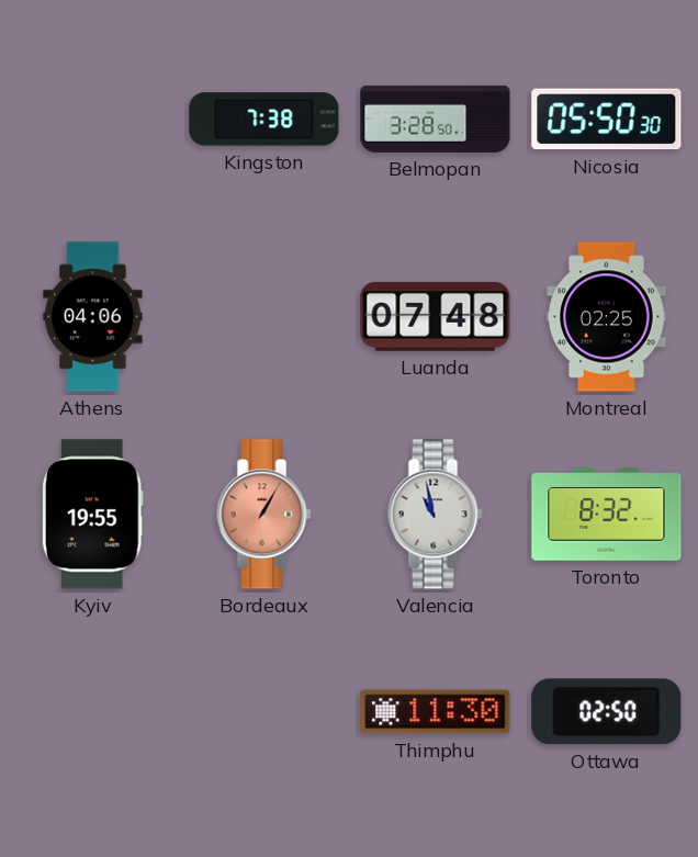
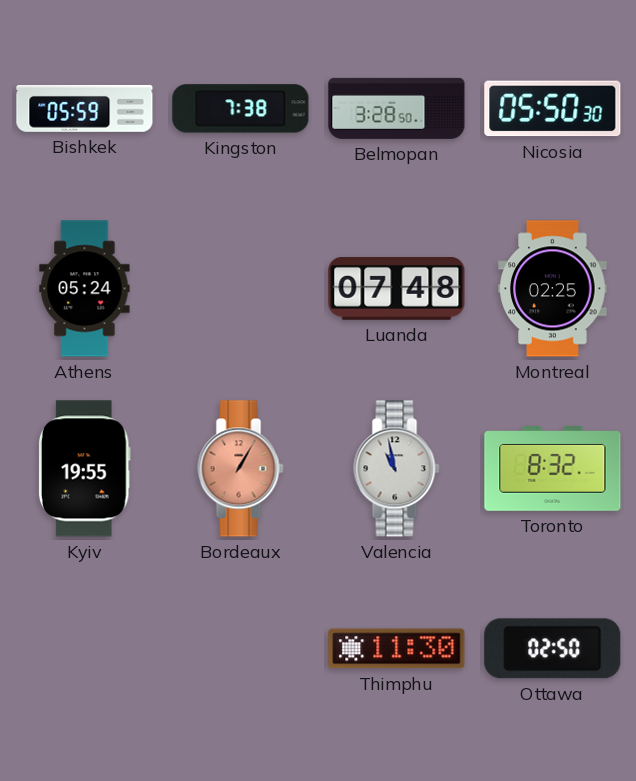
Bishkek: none -> 05:59
Athens: 04:06 -> 05:24
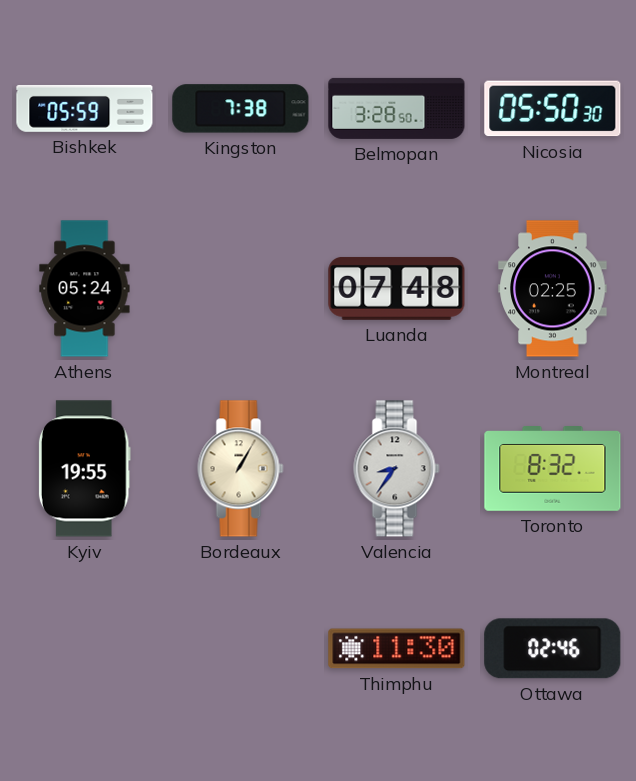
Bordeaux dial: salmon -> cream
Valencia: 10:58 -> 8:36
Ottawa: 02:50 -> 02:46
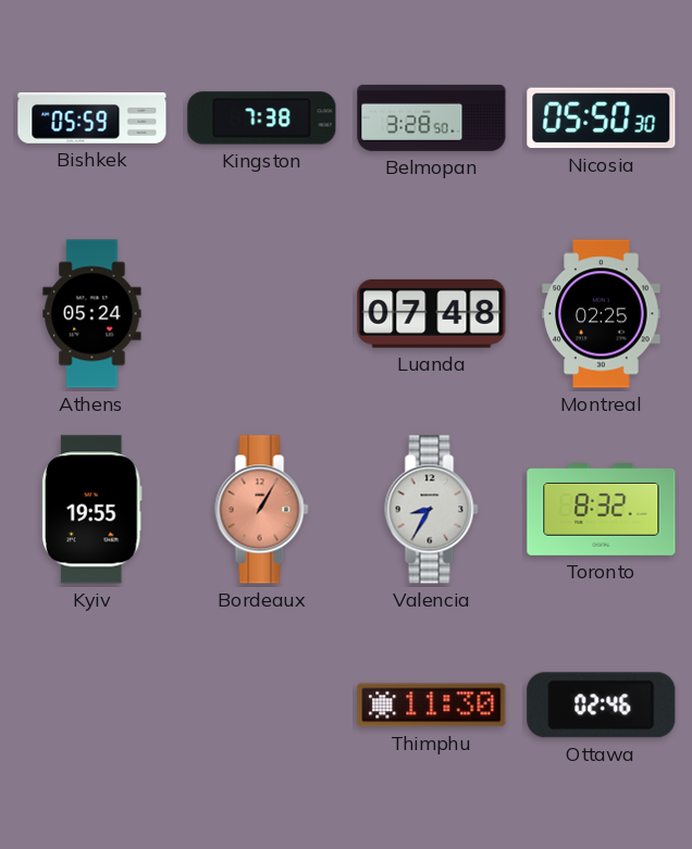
Bordeaux dial: cream -> salmon
Valencia: 8:36 -> 8:35
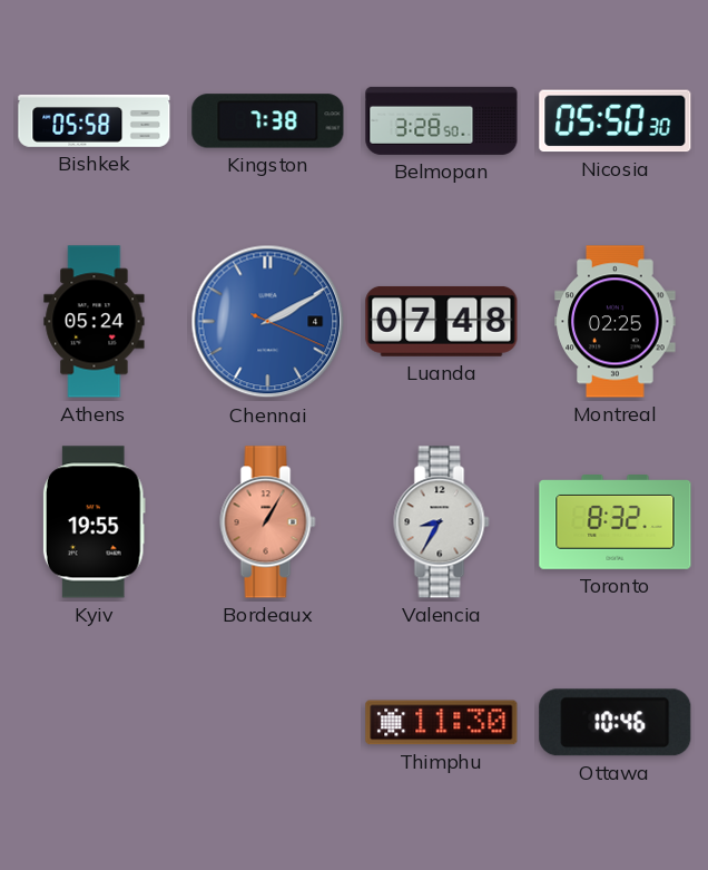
Bishkek: 05:59 -> 05:58
Chennai: none -> 2:10
Ottawa: 02:46 -> 10:46
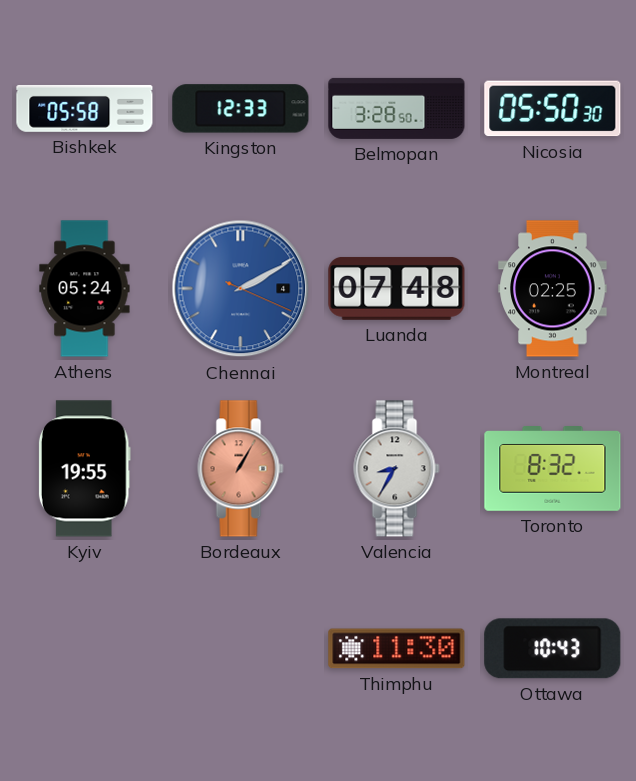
Kingston: 7:38 -> 12:33
Ottawa: 10:46 -> 10:43
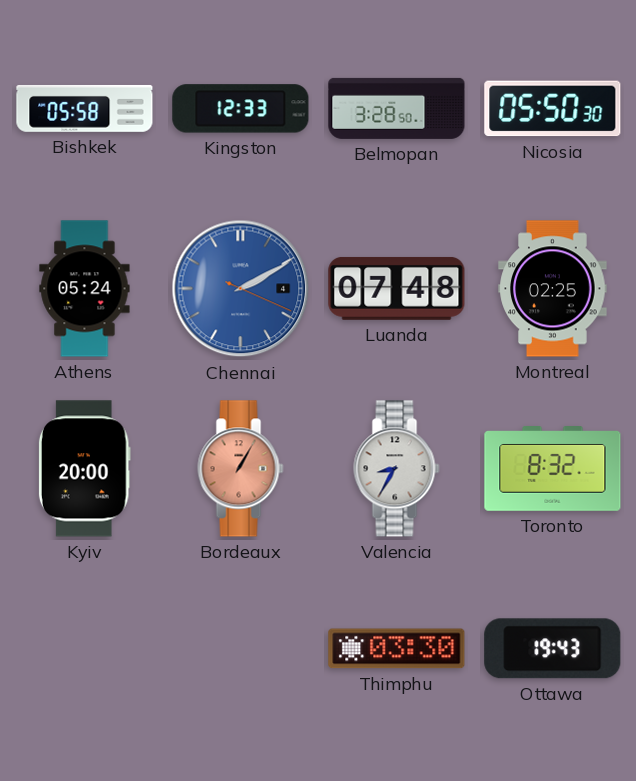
Kyiv: 19:55 -> 20:00
Thimphu: 11:30 -> 03:30
Ottawa: 10:43 -> 19:43
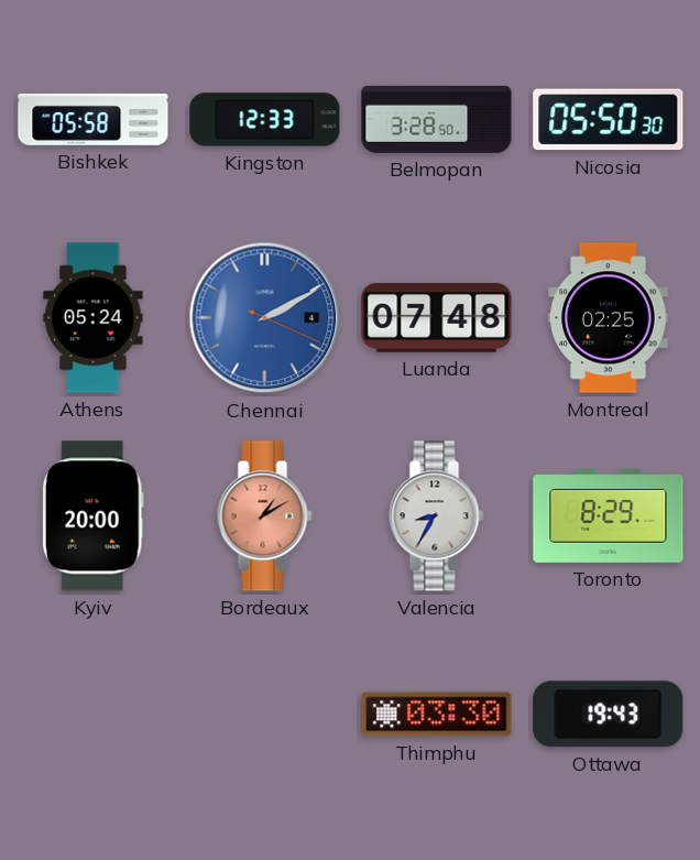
Bordeaux: 1:05 -> 1:10
Toronto: 8:32 -> 8:29
